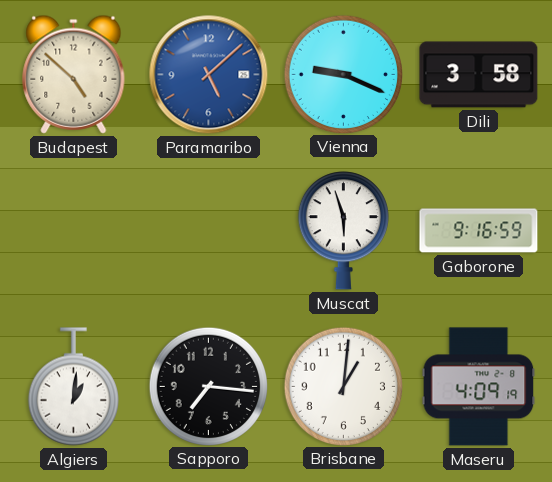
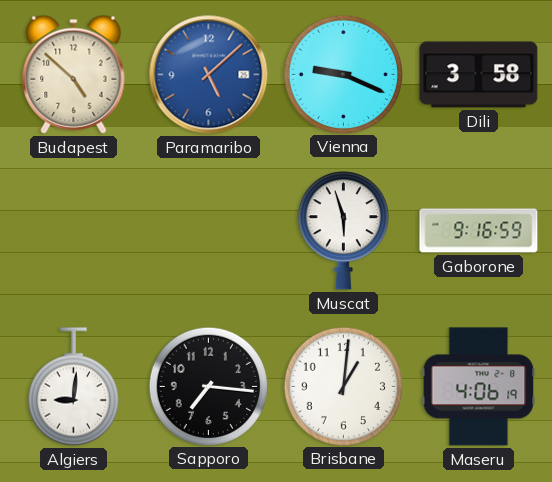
Algiers: 1:01 -> 9:01
Maseru: 4:09 -> 4:06
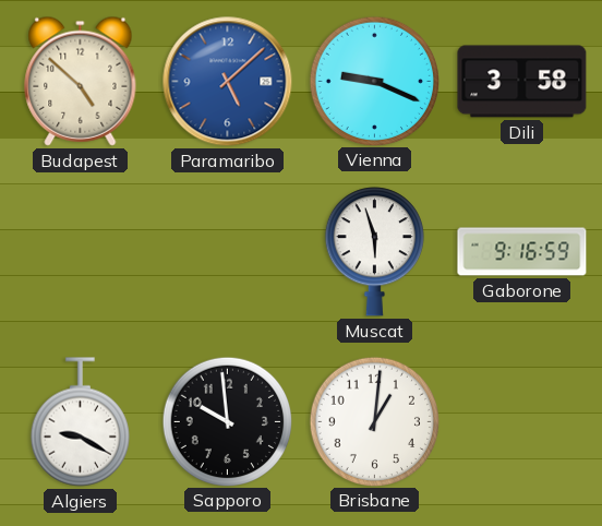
Algiers: 9:01 -> 9:20
Sapporo: 7:16 -> 9:59
Maseru: 4:06 -> none
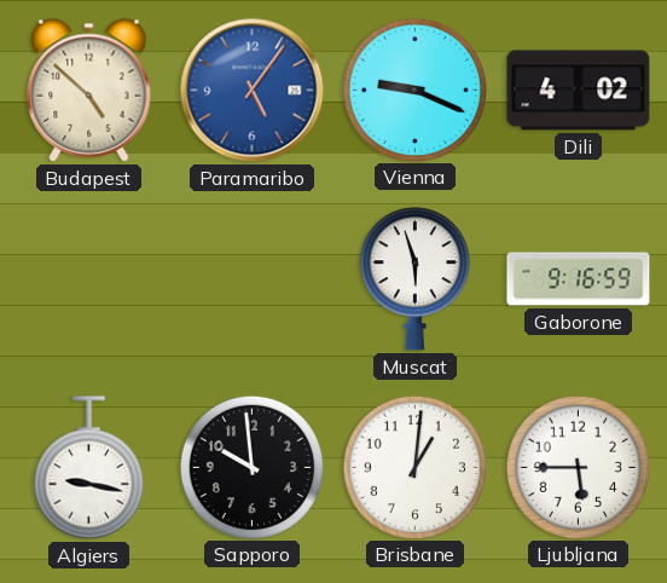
Paramaribo: 5:08 -> 5:06
Dili: 3:58 -> 4:02
Algiers: 9:20 -> 9:17
Ljubljana: none -> 5:45
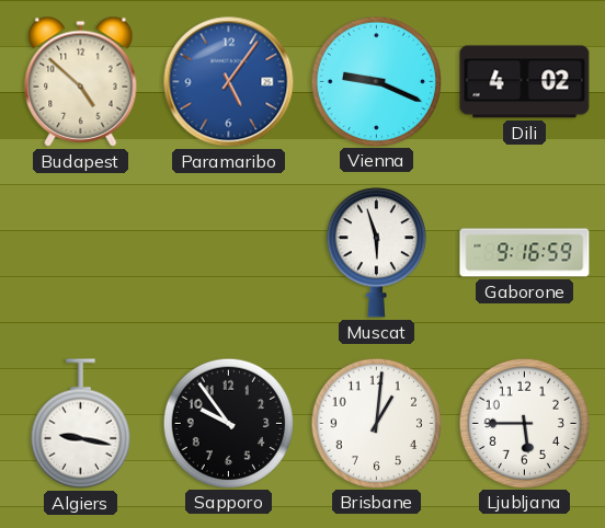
Sapporo: 9:59 -> 9:54
